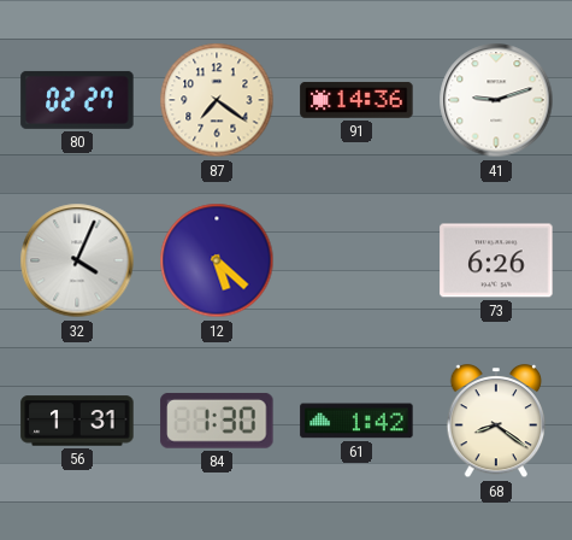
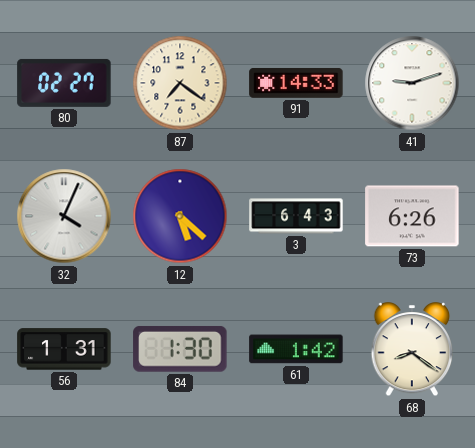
91: 14:36 -> 14:33
3: none -> 6:43
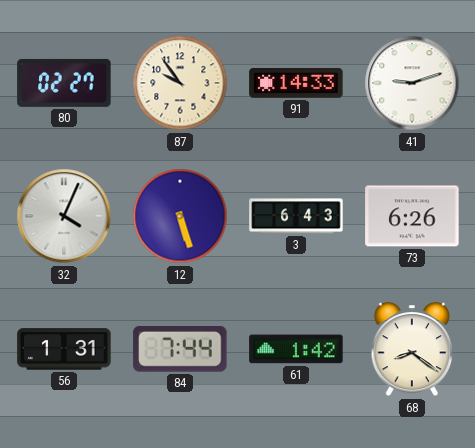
87: 7:21 -> 9:54
12: 5:22 -> 5:27
84: 1:30 -> 7:44
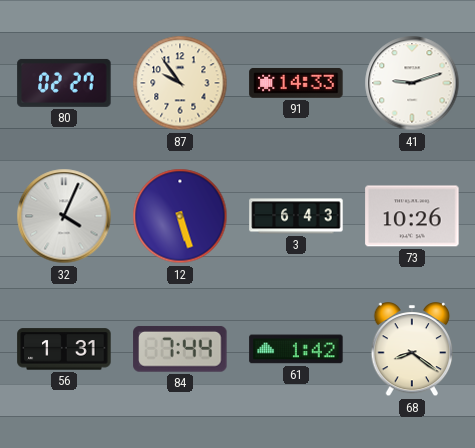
73: 6:26 -> 10:26
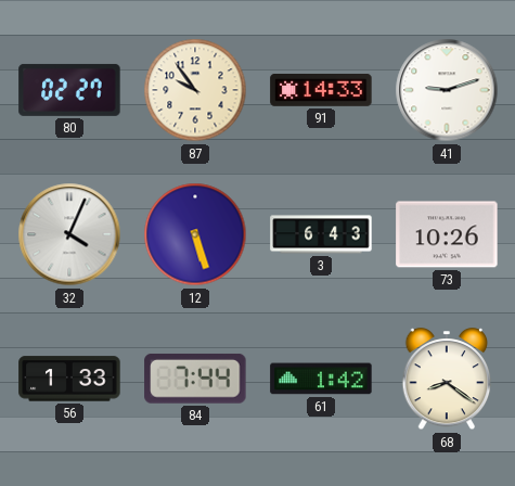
56: 1:31 -> 1:33
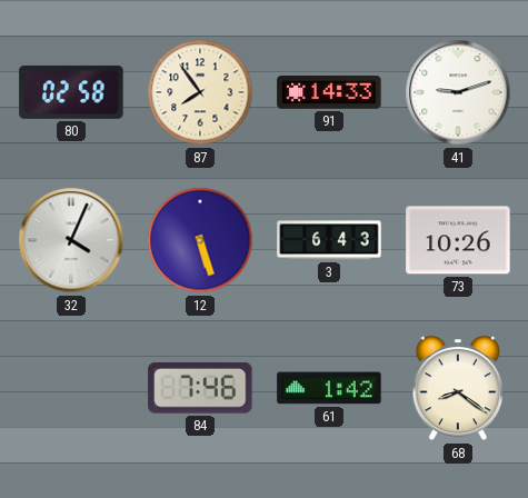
80: 02:27 -> 02:58
87: 9:54 -> 7:54
56: 1:33 -> none
84: 7:44 -> 7:46
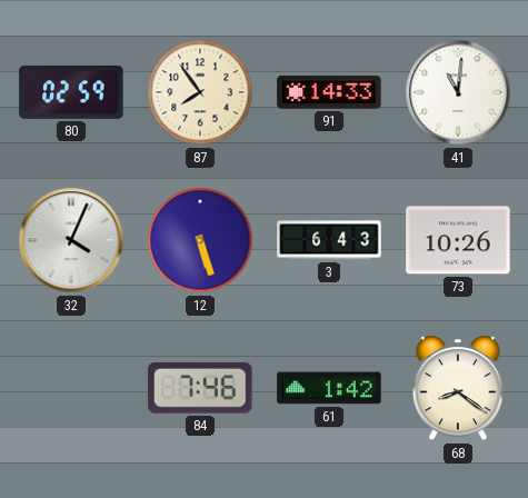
80: 02:58 -> 02:59
41: 9:12 -> 11:01
